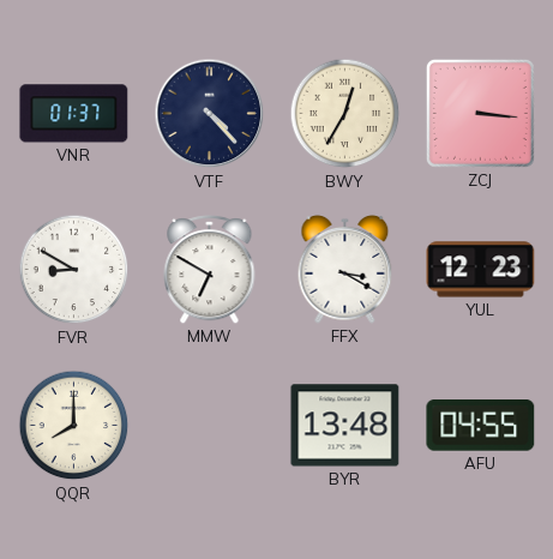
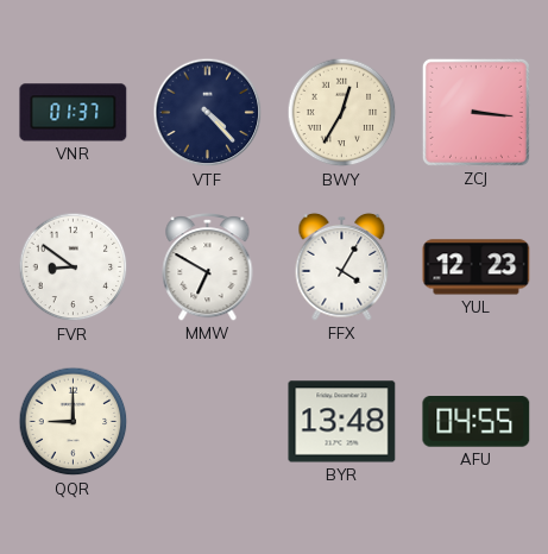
FVR: 8:50 -> 8:51
FFX: 3:20 -> 4:05
QQR: 8:00 -> 9:00
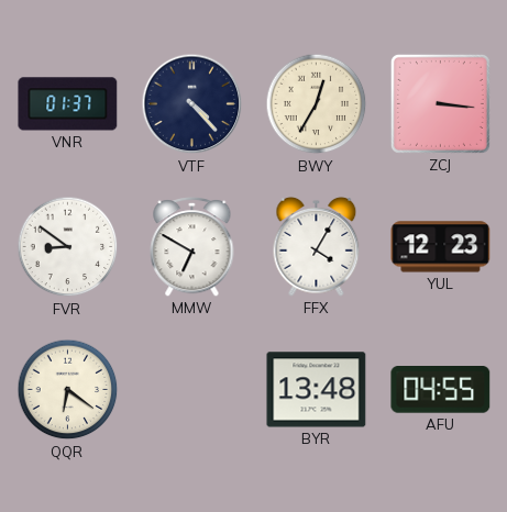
QQR: 9:00 -> 6:21
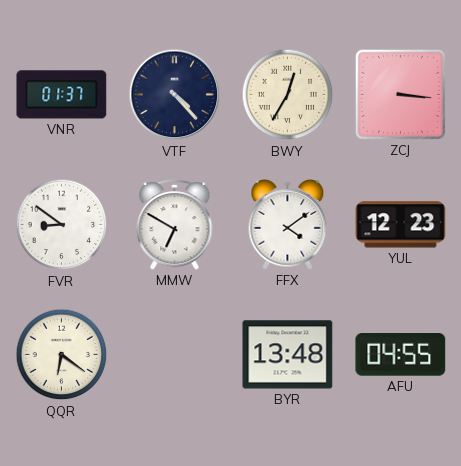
FFX: 4:05 -> 4:09
